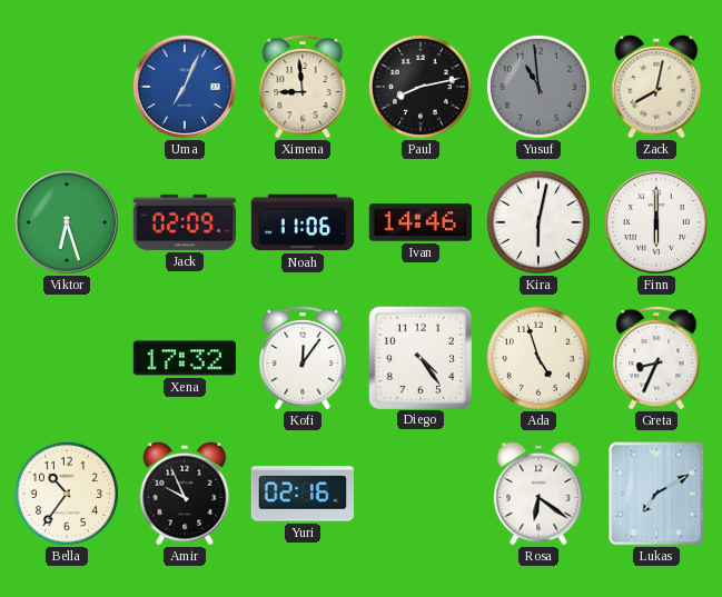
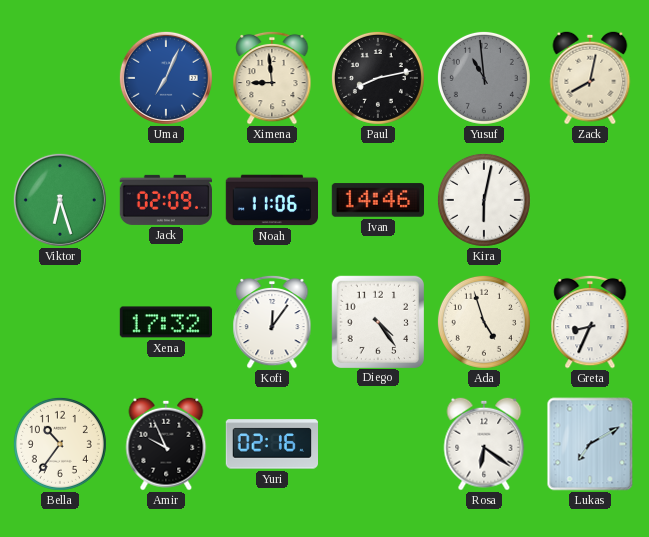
Finn: 6:00 -> none
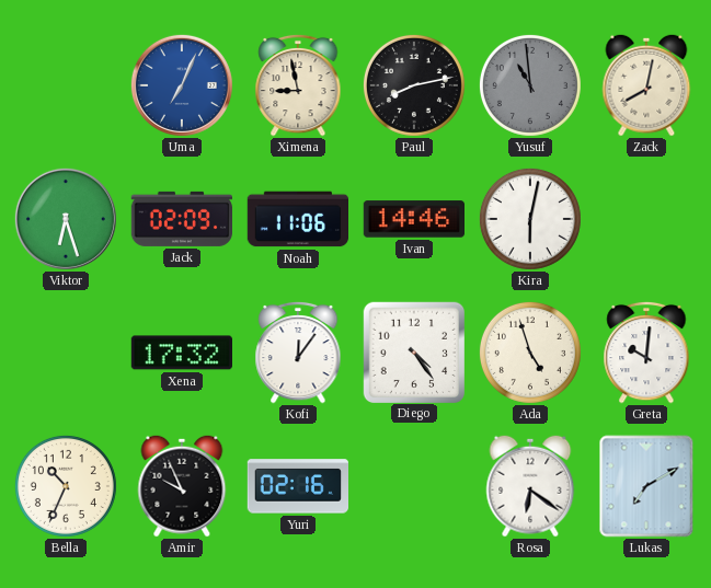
Ximena: 8:59 -> 8:58
Greta: 8:34 -> 10:01
Bella: 10:36 -> 10:34
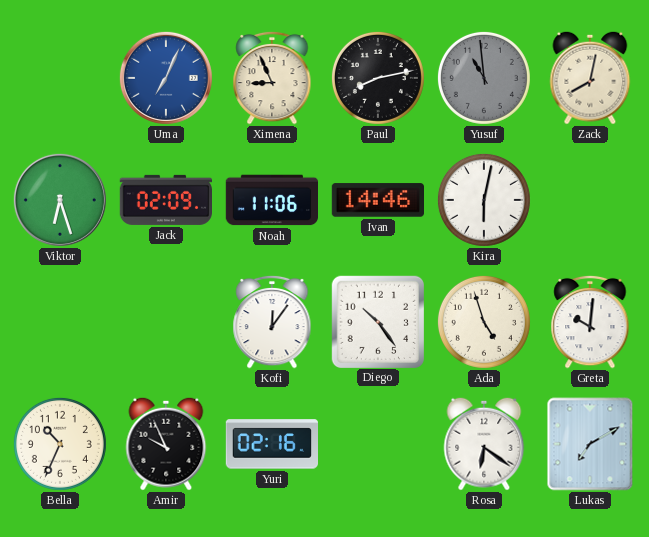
Ximena: 8:58 -> 8:56
Xena: 17:32 -> none
Diego: 4:24 -> 10:24
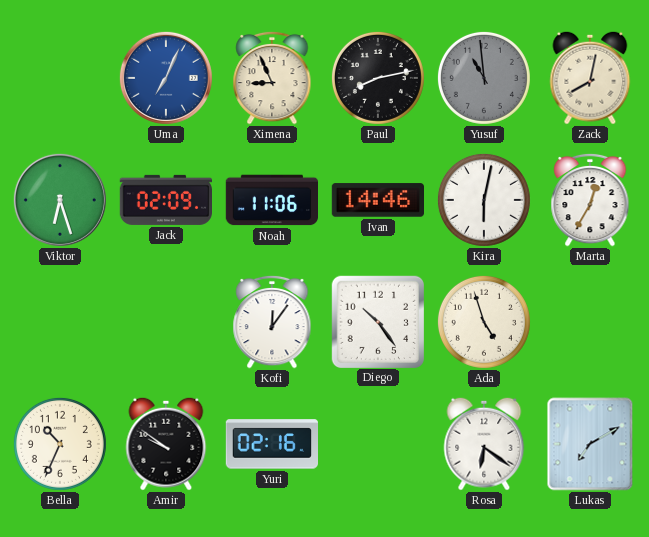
Marta: none -> 12:35
Greta: 10:01 -> none
Amir: 9:56 -> 9:51
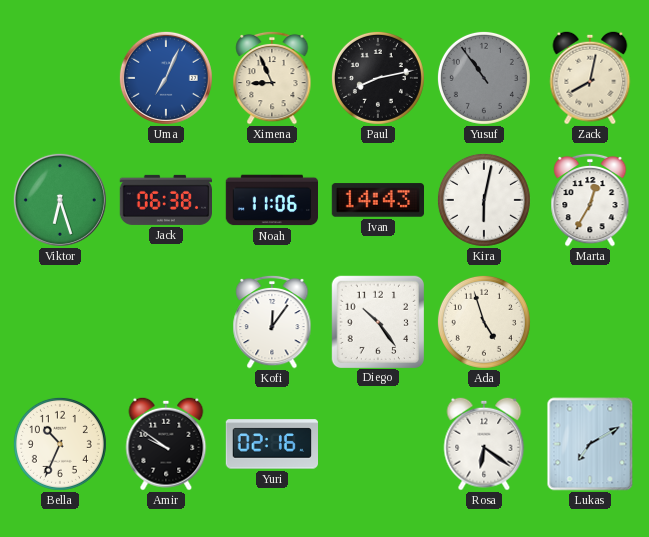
Yusuf: 10:59 -> 10:54
Jack: 02:09 -> 06:38
Ivan: 14:46 -> 14:43
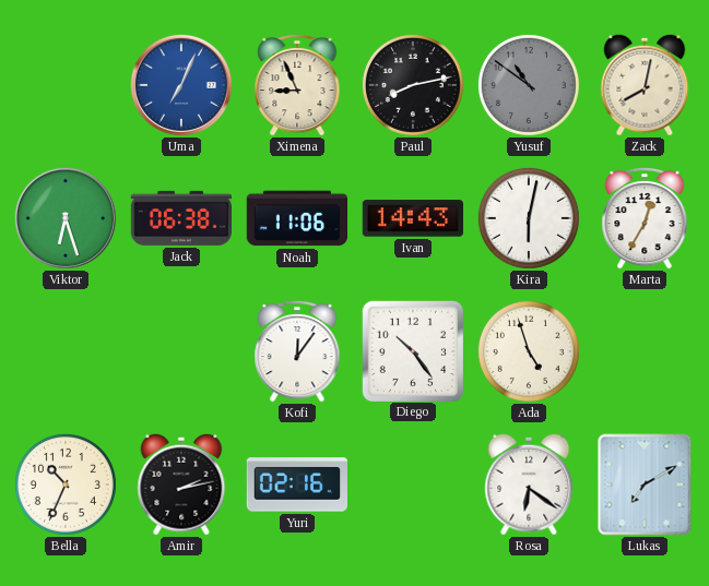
Yusuf: 10:54 -> 10:51
Amir: 9:51 -> 2:13
